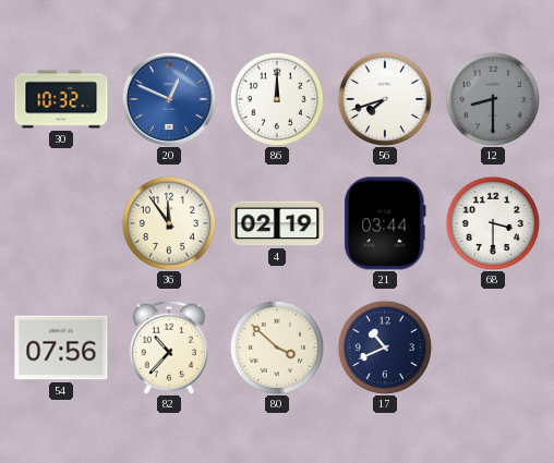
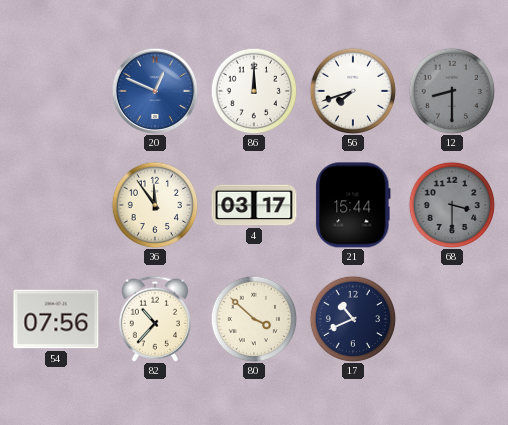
30: 10:32 -> none
4: 02:19 -> 03:17
21: 03:44 -> 15:44
68 dial: white -> grey
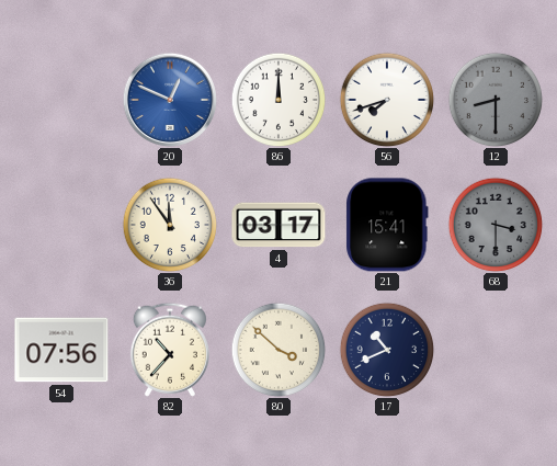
21: 15:44 -> 15:41
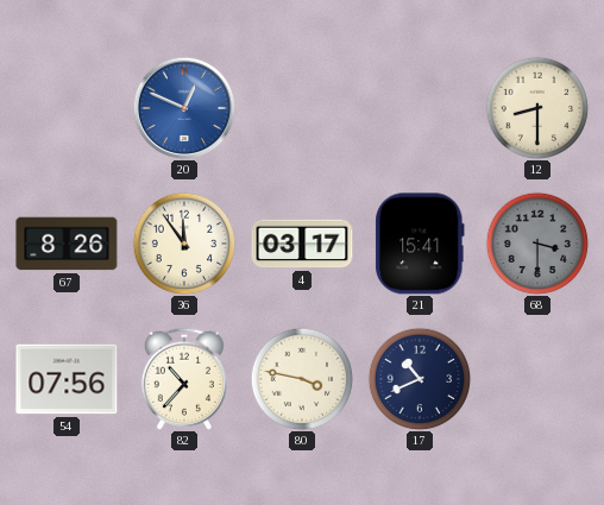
86: 12:00 -> none
56: 7:42 -> none
12 dial: grey -> cream
67: none -> 8:26
80: 3:52 -> 3:47
